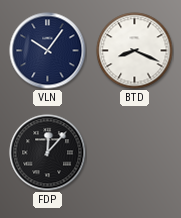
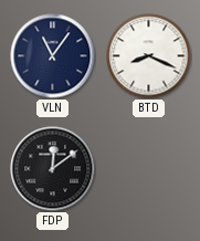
VLN: 10:06 -> 11:06
FDP: 12:07 -> 12:09
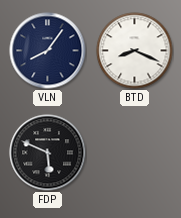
VLN: 11:06 -> 8:06
FDP: 12:09 -> 5:49
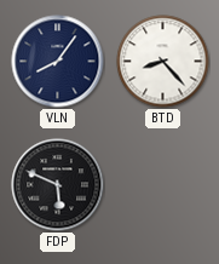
BTD: 8:19 -> 8:23
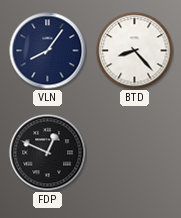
FDP: 5:49 -> 12:49
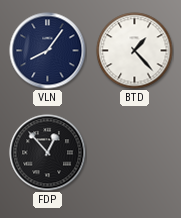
BTD: 8:23 -> 1:23
FDP: 12:49 -> 12:53
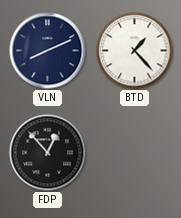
VLN: 8:06 -> 8:11
